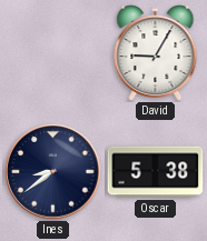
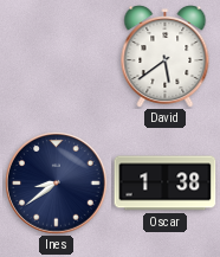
David: 9:05 -> 5:39
Oscar: 5:38 -> 1:38
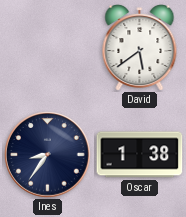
Ines: 8:39 -> 8:36
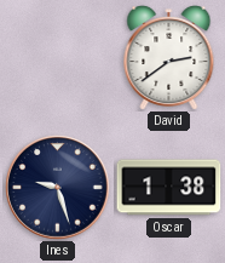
David: 5:39 -> 2:39
Ines: 8:36 -> 9:27
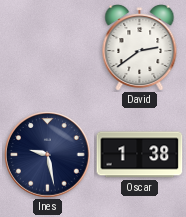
Ines: 9:27 -> 9:28
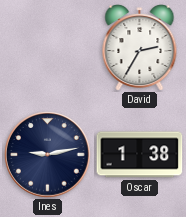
David: 2:39 -> 2:35
Ines: 9:28 -> 9:13
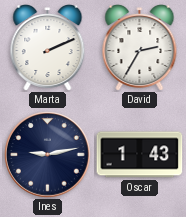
Marta: none -> 2:11
Oscar: 1:38 -> 1:43
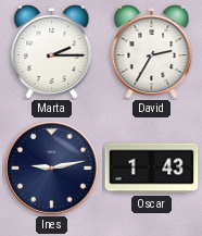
Marta: 2:11 -> 2:15
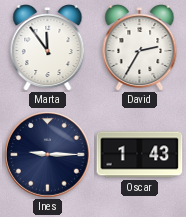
Marta: 2:15 -> 11:54
Ines: 9:13 -> 9:15
